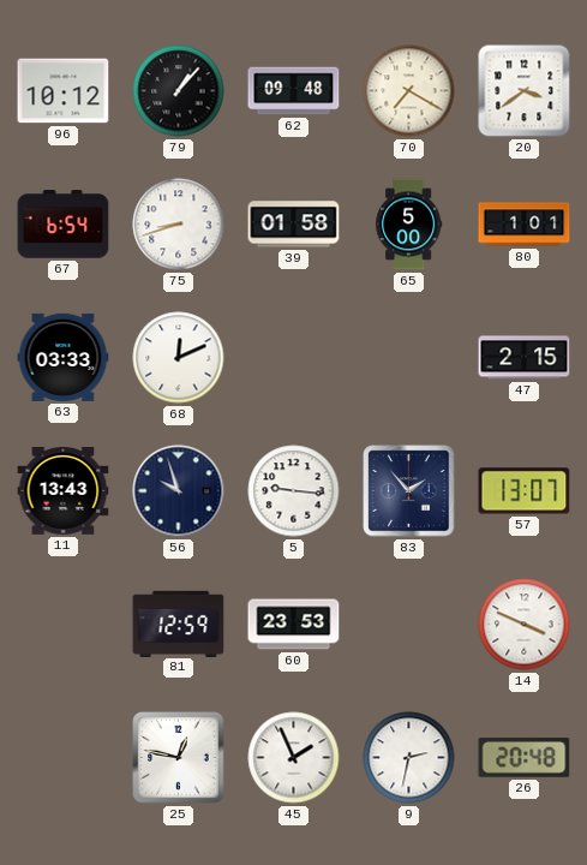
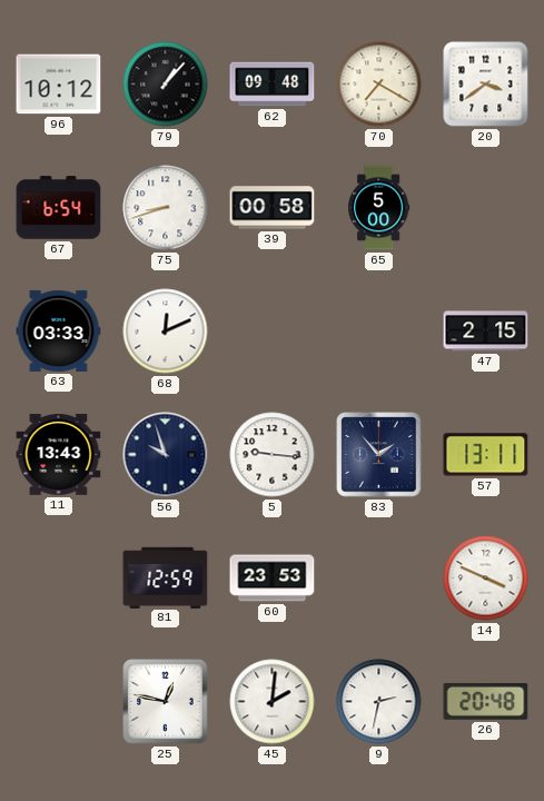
39: 01:58 -> 00:58
80: 1:01 -> none
57: 13:07 -> 13:11
45: 1:56 -> 2:01
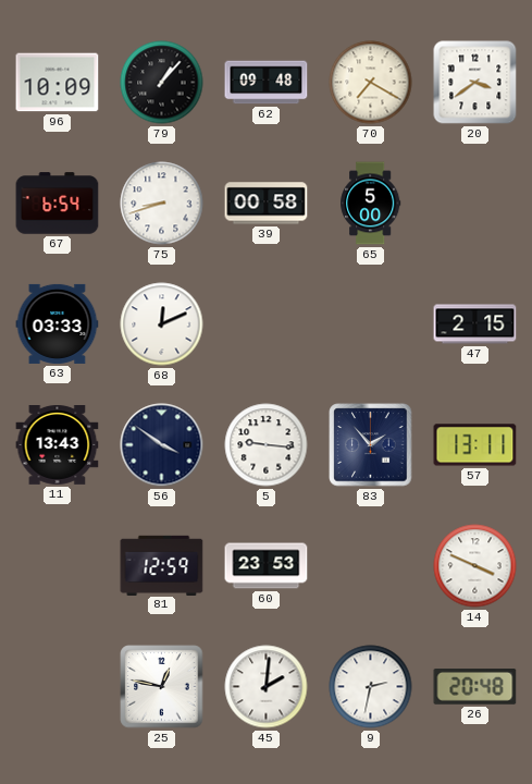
96: 10:12 -> 10:09
56: 9:57 -> 3:51
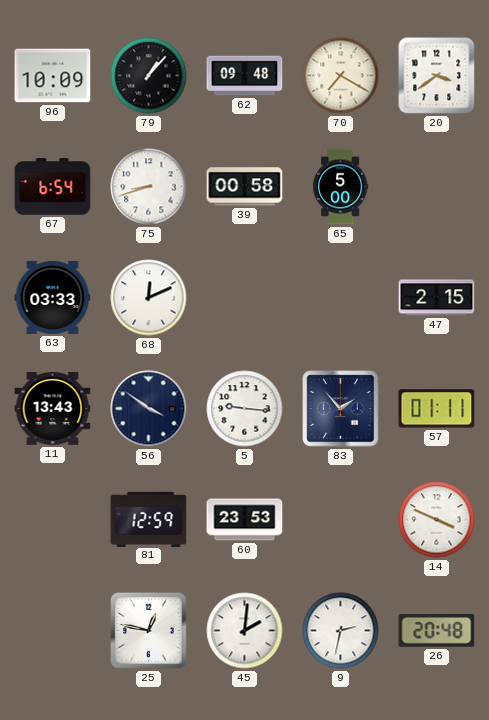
57: 13:11 -> 01:11
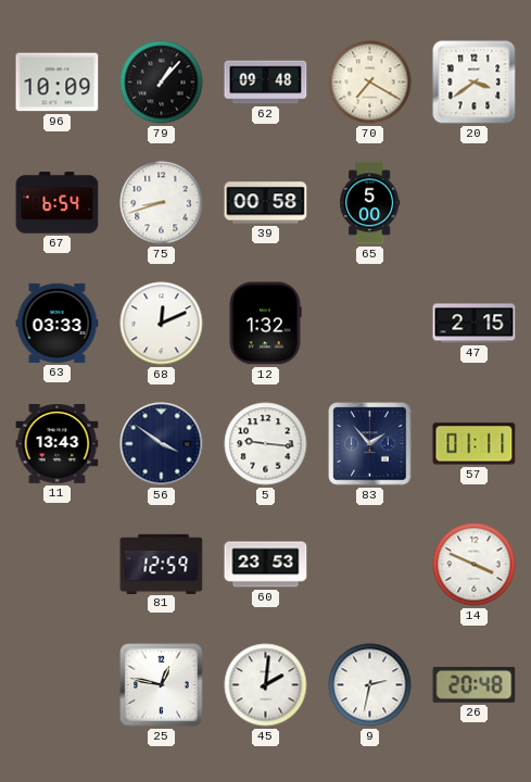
12: none -> 1:32
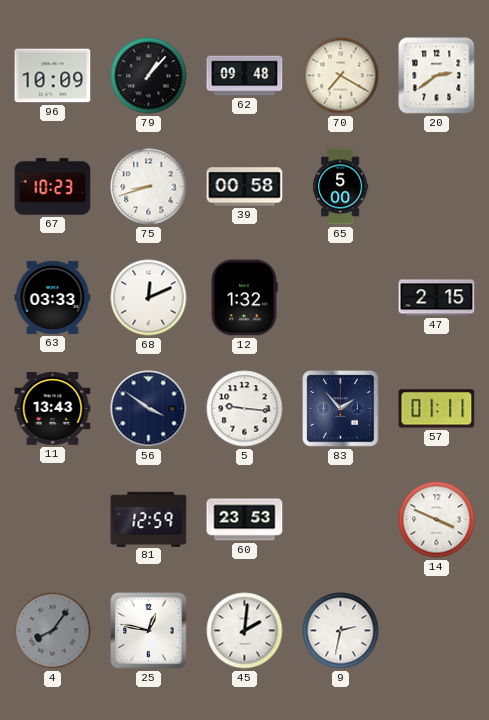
20: 3:39 -> 2:39
67: 6:54 -> 10:23
4: none -> 8:06
26: 20:48 -> none
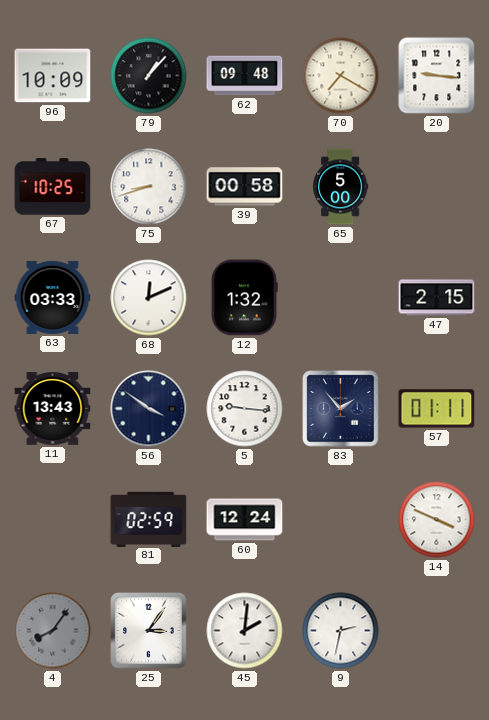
20: 2:39 -> 9:16
67: 10:23 -> 10:25
81: 12:59 -> 02:59
60: 23:53 -> 12:24
25: 12:47 -> 3:06
